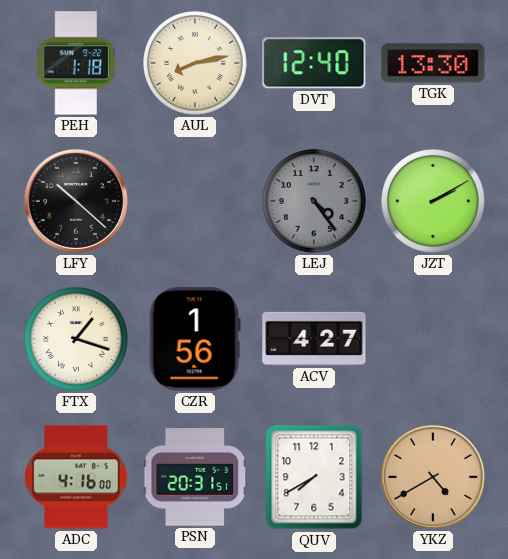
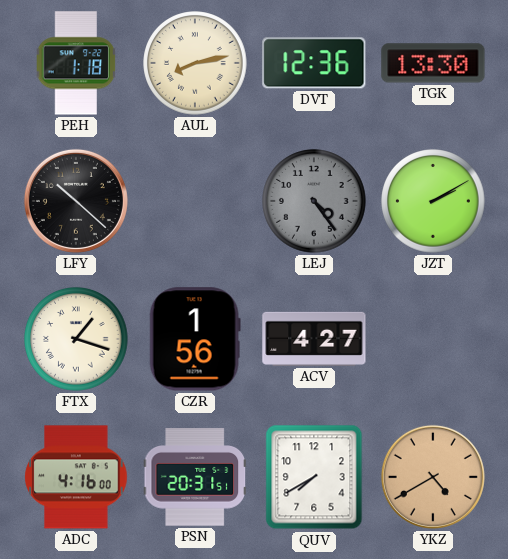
DVT: 12:40 -> 12:36
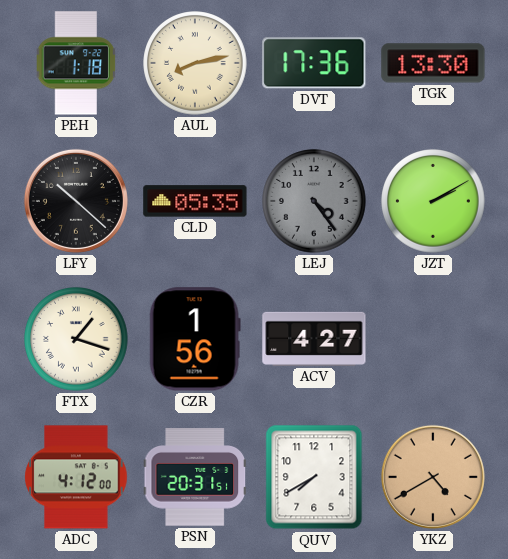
DVT: 12:36 -> 17:36
CLD: none -> 05:35
ADC: 4:16 -> 4:12
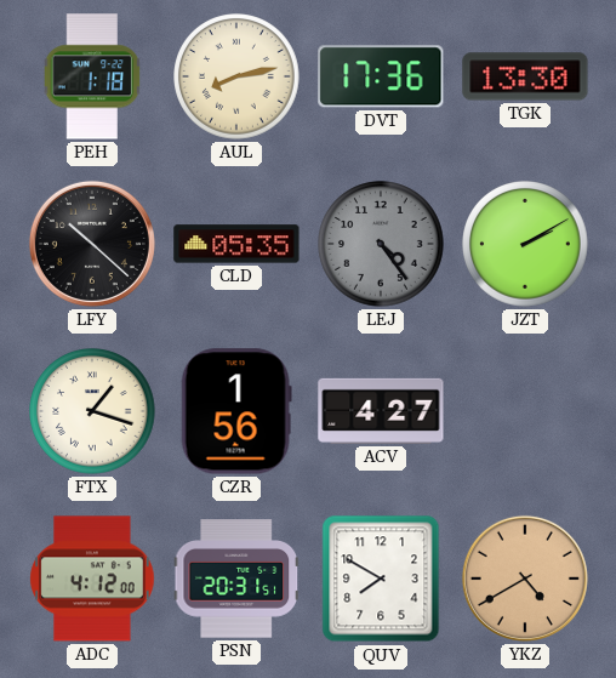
QUV: 7:40 -> 7:50
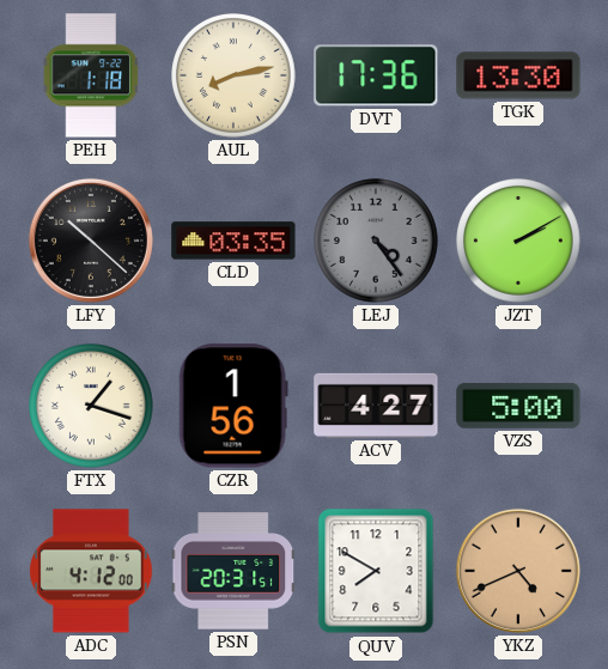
CLD: 05:35 -> 03:35
VZS: none -> 5:00
YKZ: 4:40 -> 4:41
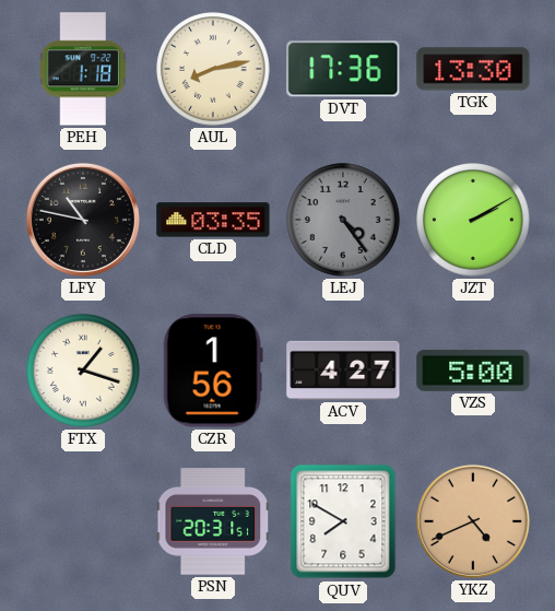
LFY: 10:22 -> 10:47
ADC: 4:12 -> none
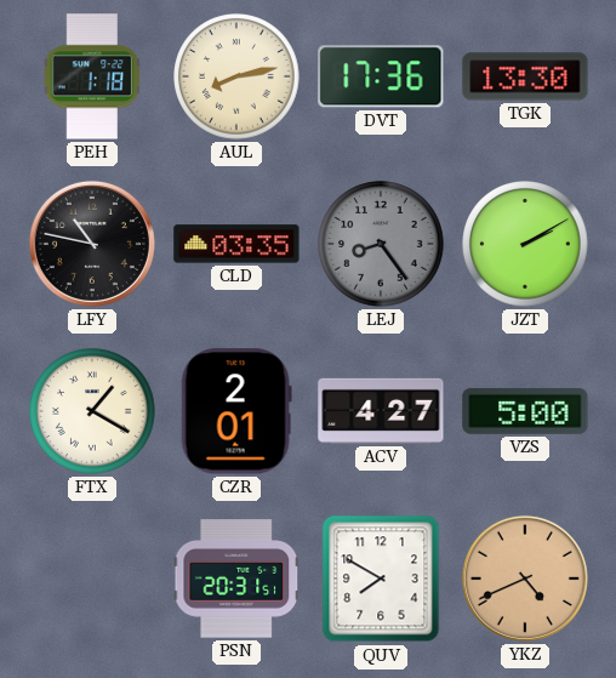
LEJ: 4:24 -> 8:24
FTX: 1:18 -> 1:20
CZR: 1:56 -> 2:01
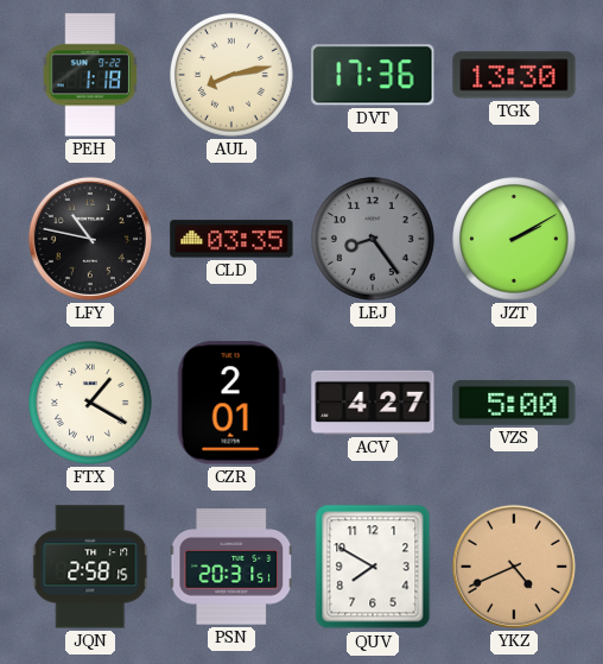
JQN: none -> 2:58
